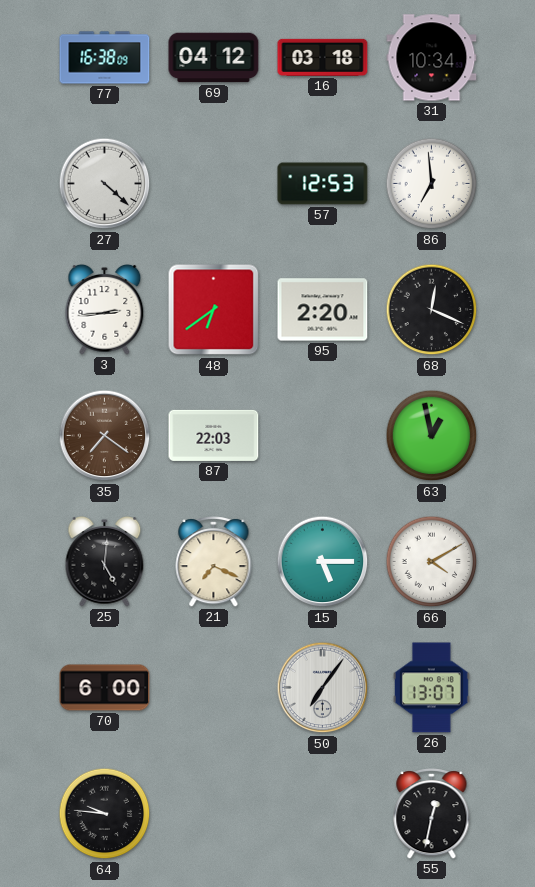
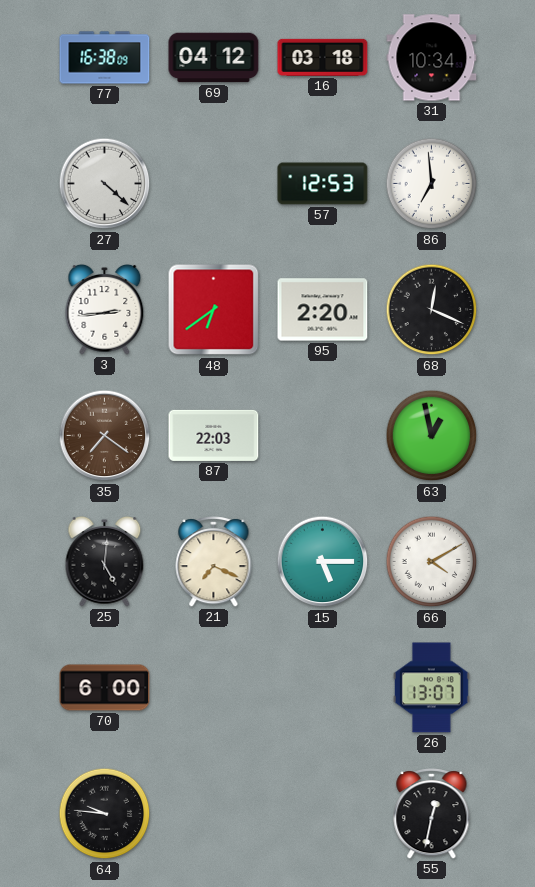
50: 7:06 -> none
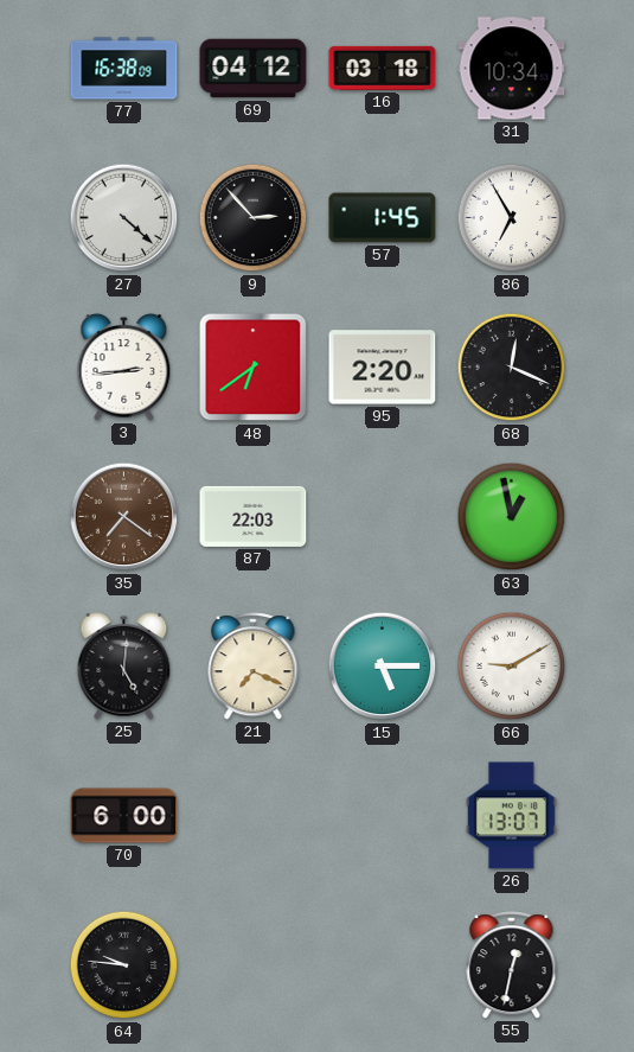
9: none -> 2:53
57: 12:53 -> 1:45
86: 6:59 -> 6:55
66: 4:10 -> 9:10
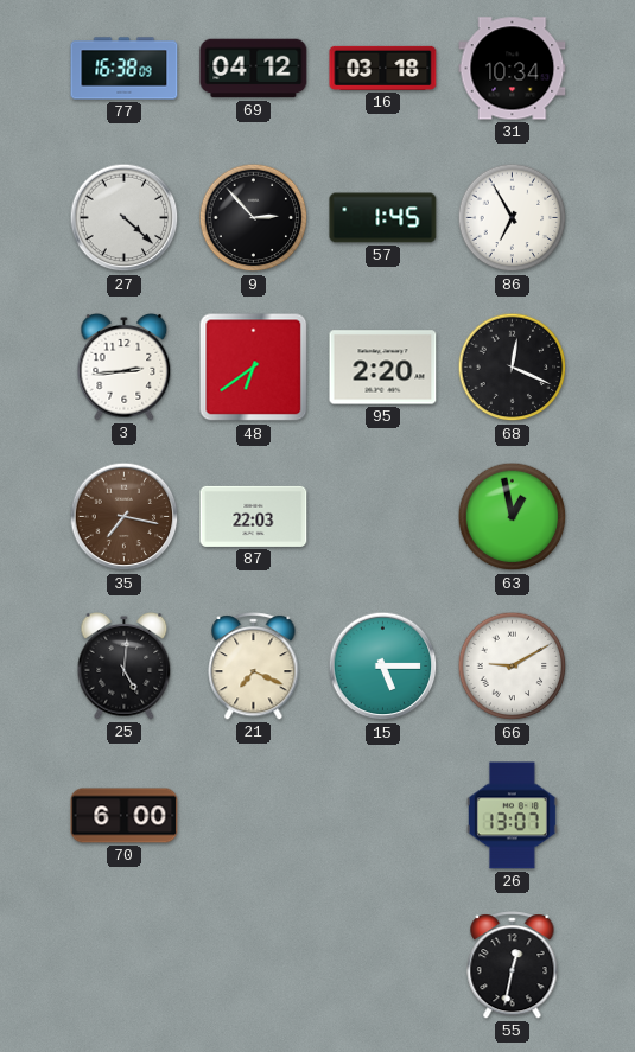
35: 7:21 -> 7:17
64: 9:46 -> none
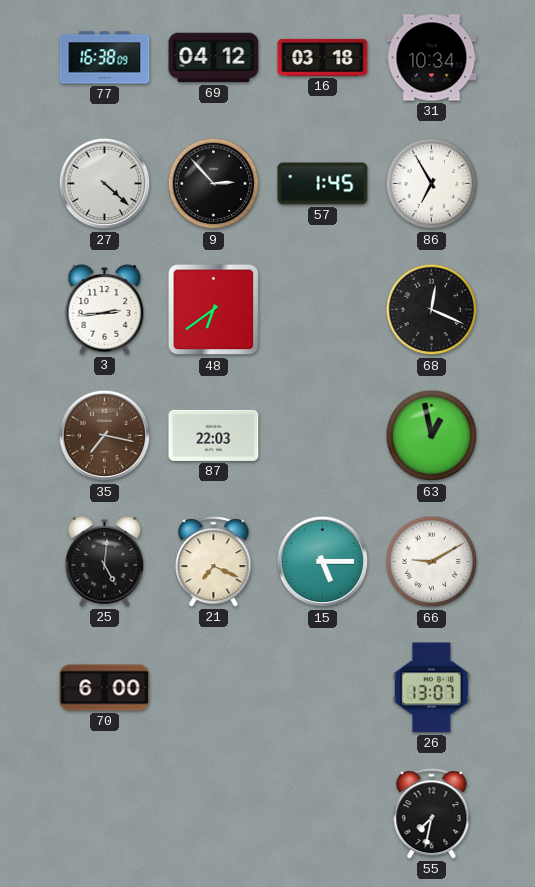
95: 2:20 -> none
55: 12:32 -> 7:32
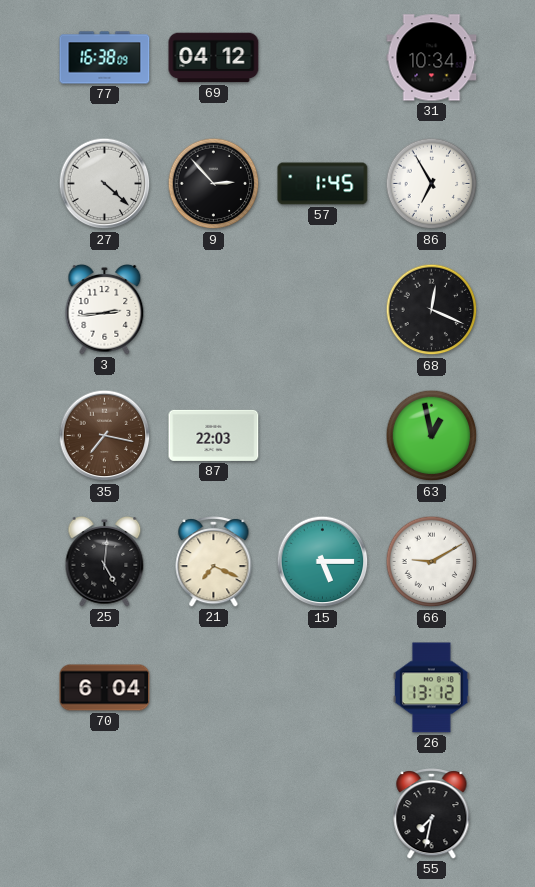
16: 03:18 -> none
48: 6:39 -> none
70: 6:00 -> 6:04
26: 13:07 -> 13:12
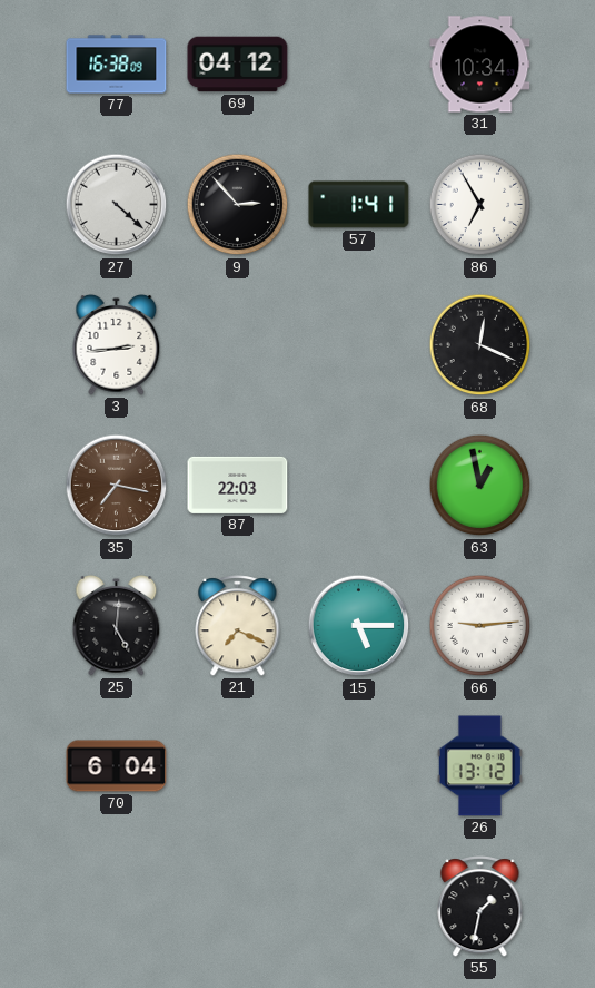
57: 1:45 -> 1:41
66: 9:10 -> 9:14
55: 7:32 -> 1:32
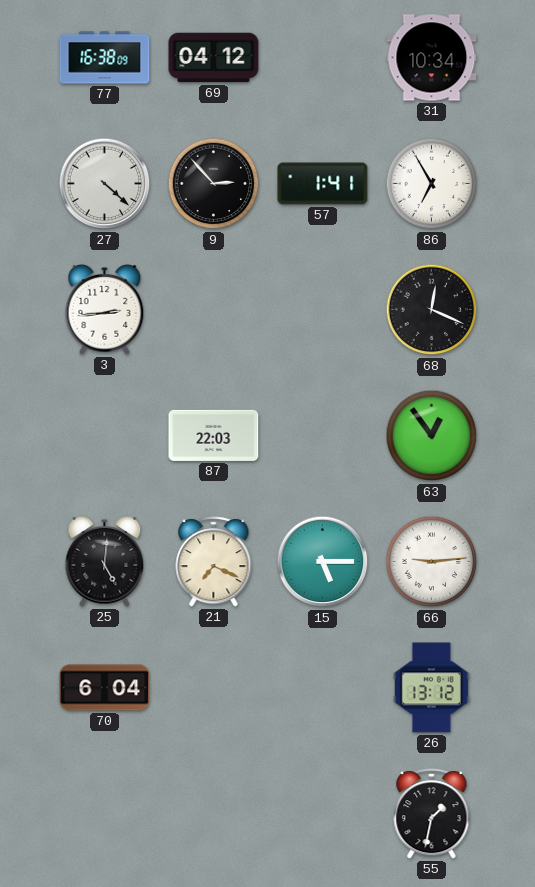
35: 7:17 -> none
63: 12:58 -> 12:54
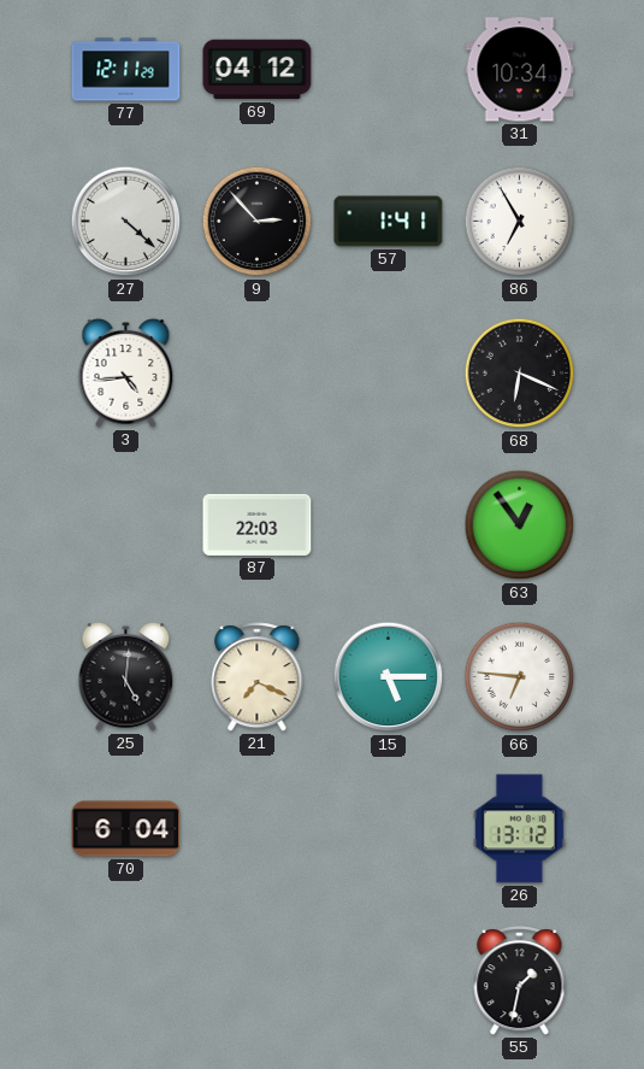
77: 16:38 -> 12:11
3: 2:44 -> 4:44
68: 12:19 -> 6:19
66: 9:14 -> 6:46
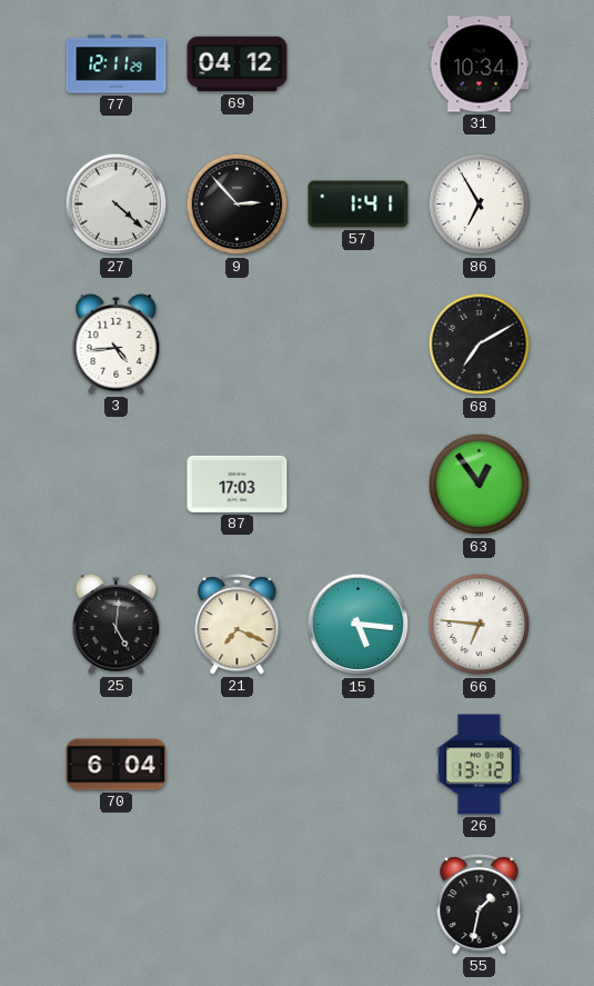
68: 6:19 -> 7:10
87: 22:03 -> 17:03
15: 5:15 -> 5:16
